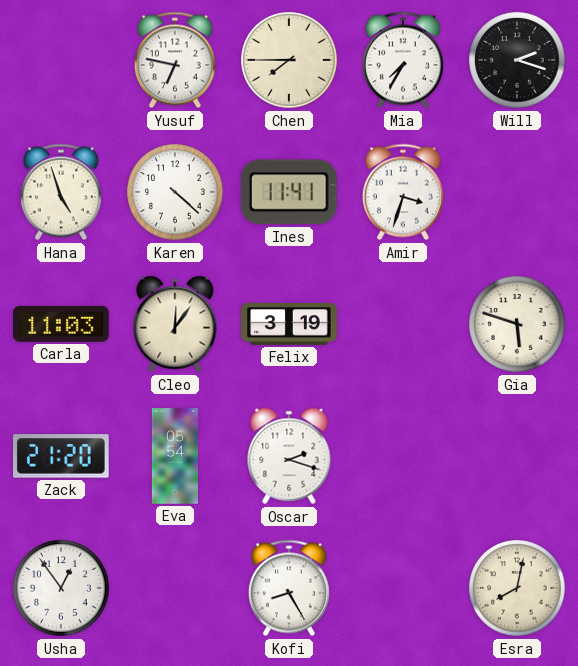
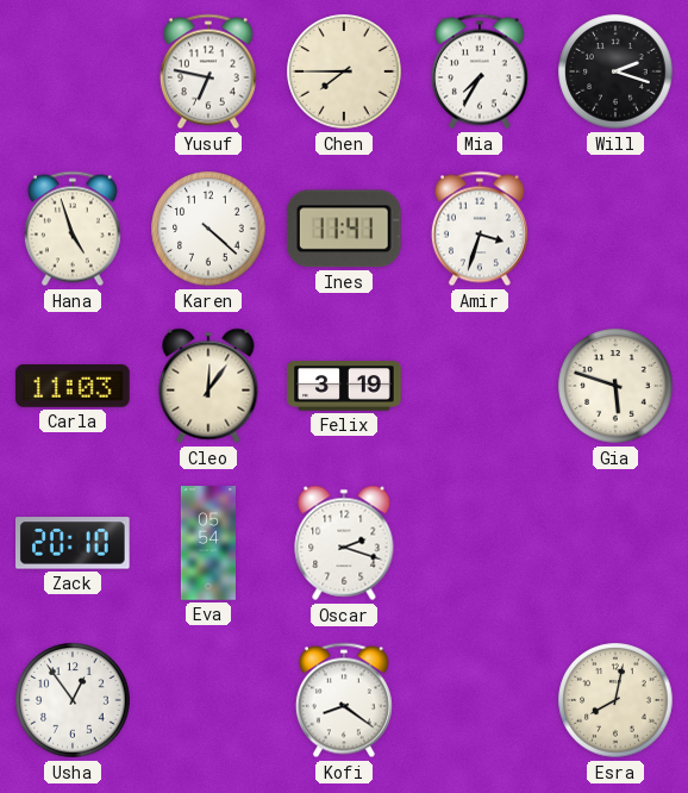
Zack: 21:20 -> 20:10
Kofi: 8:25 -> 8:21
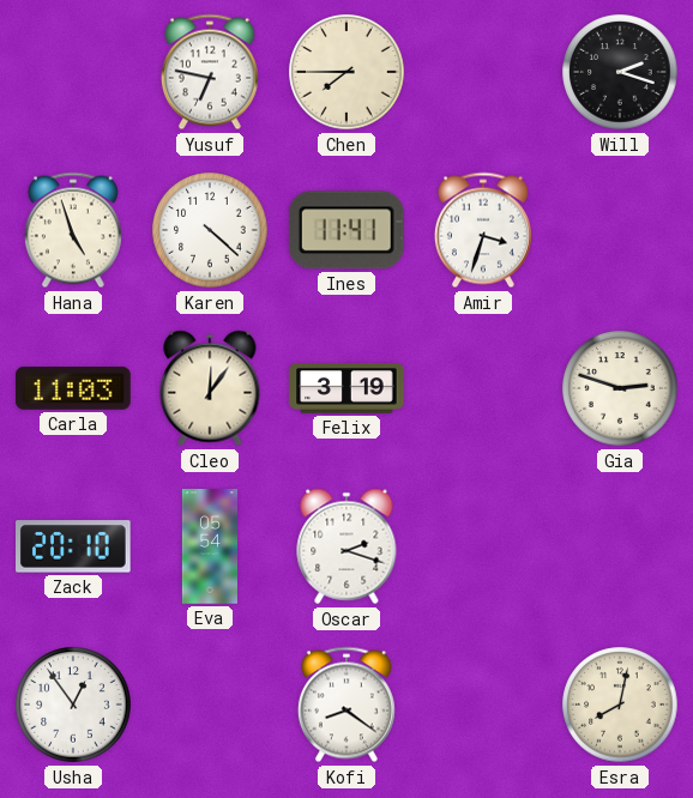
Mia: 7:35 -> none
Gia: 5:48 -> 2:48
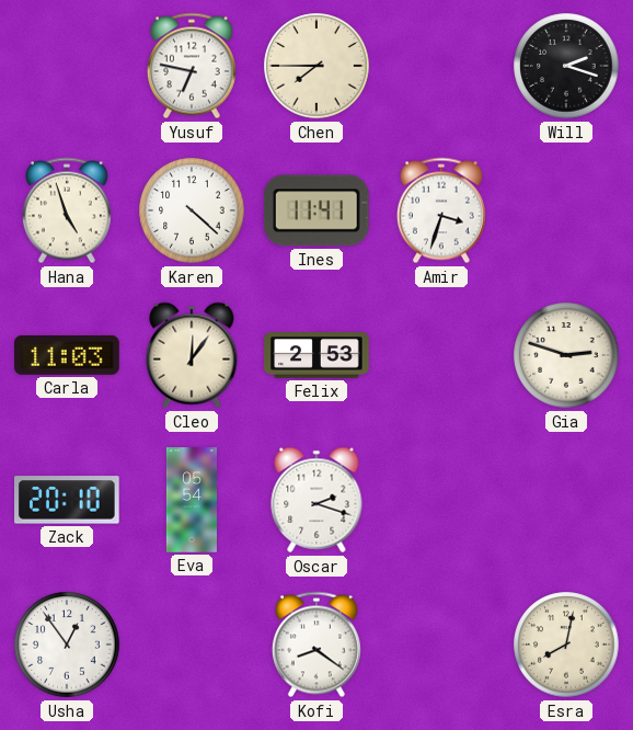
Felix: 3:19 -> 2:53
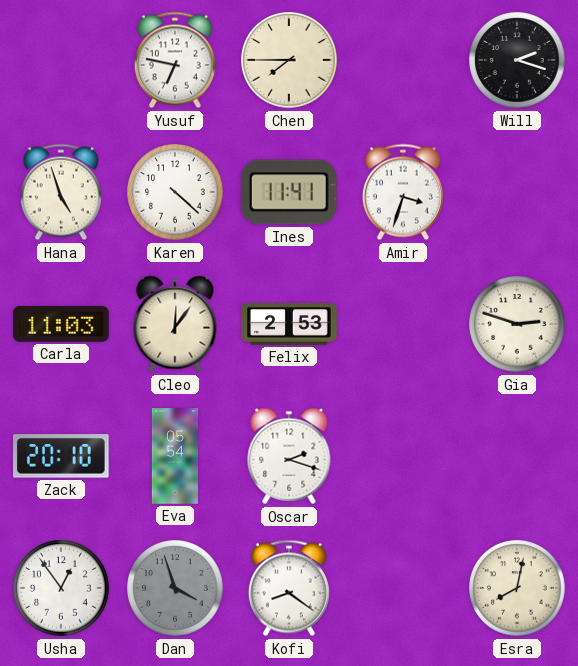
Dan: none -> 3:57
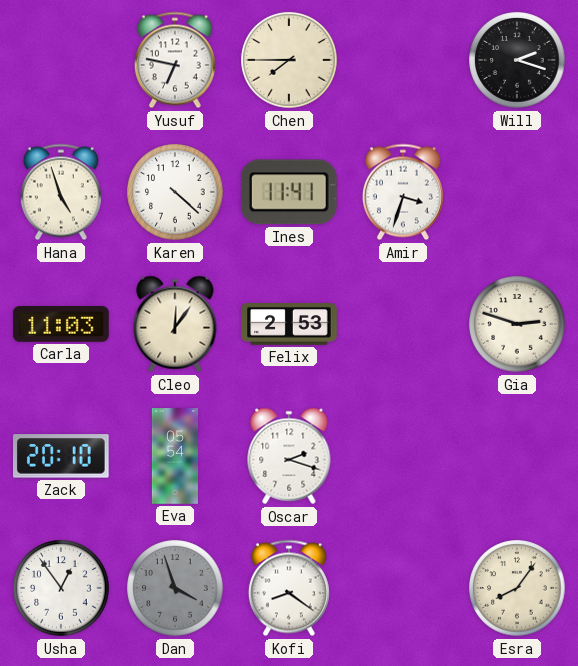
Esra: 8:02 -> 8:06
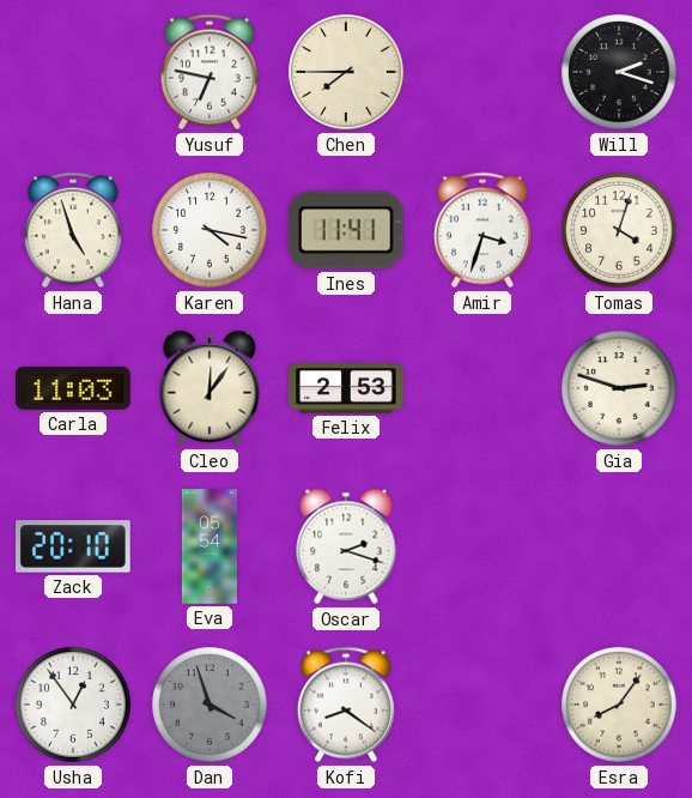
Karen: 4:22 -> 4:17
Tomas: none -> 4:03
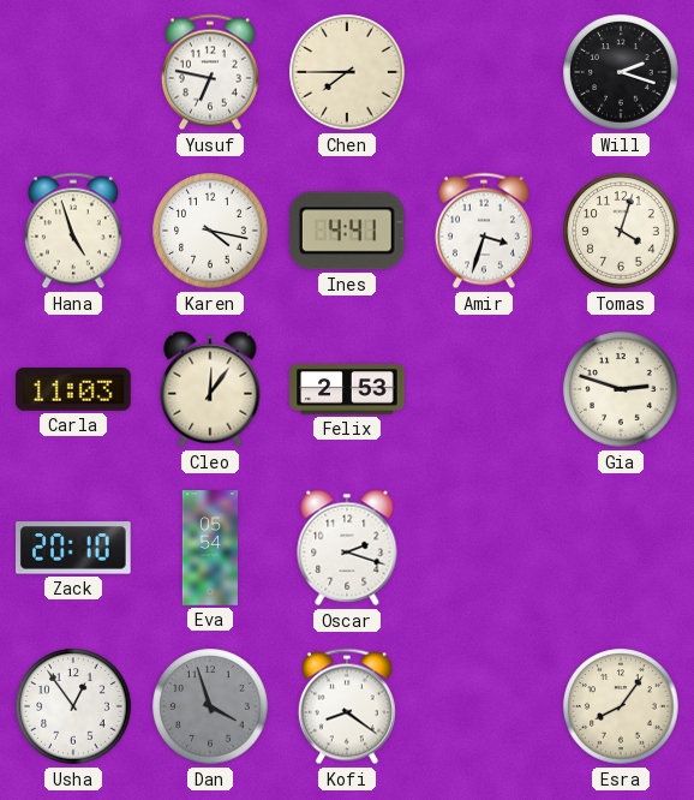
Ines: 11:41 -> 4:41
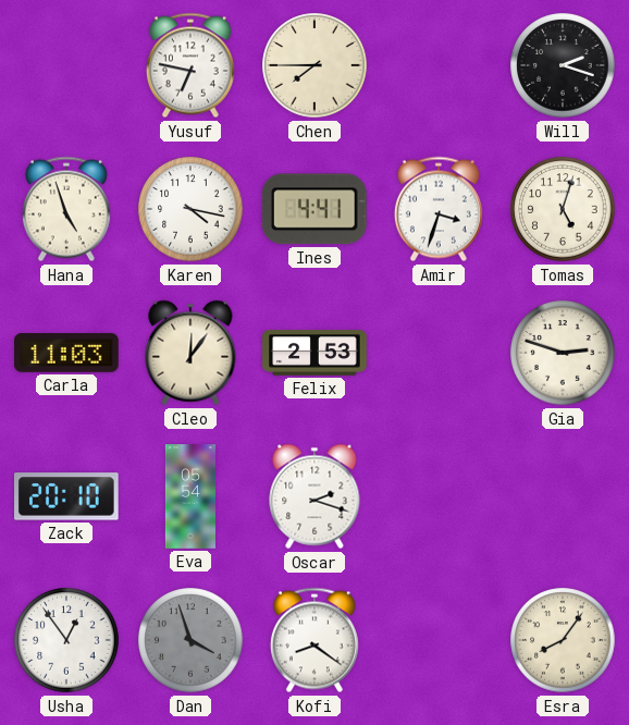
Tomas: 4:03 -> 5:03
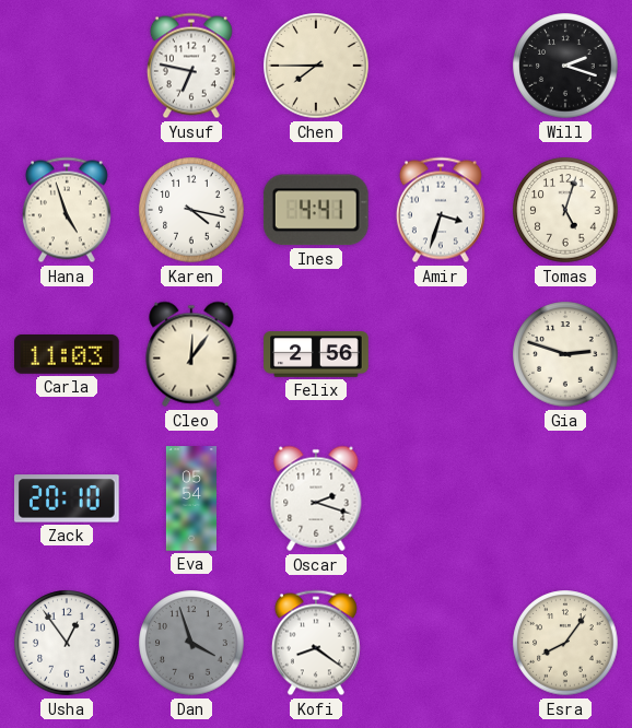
Felix: 2:53 -> 2:56
